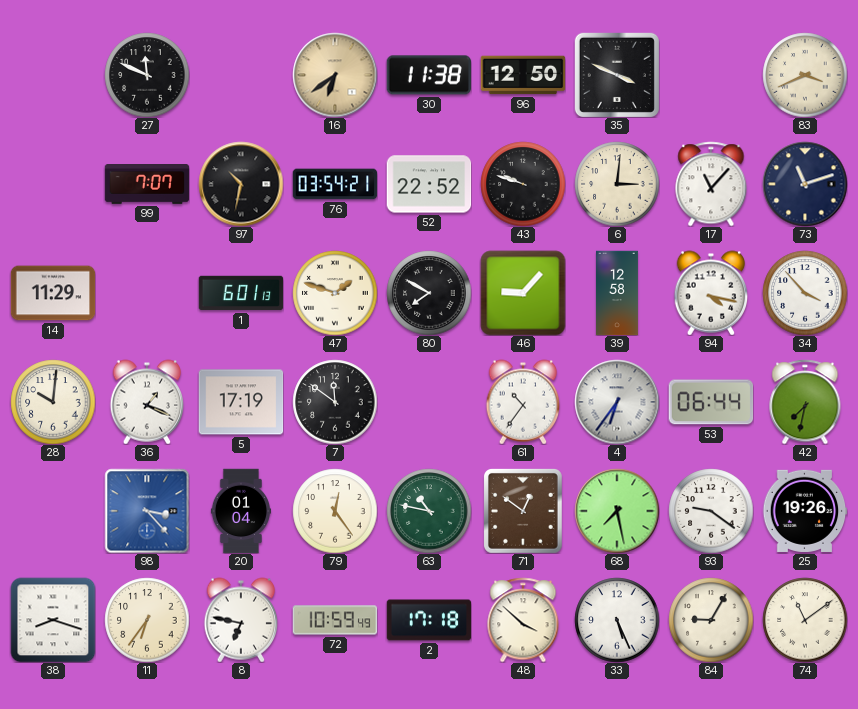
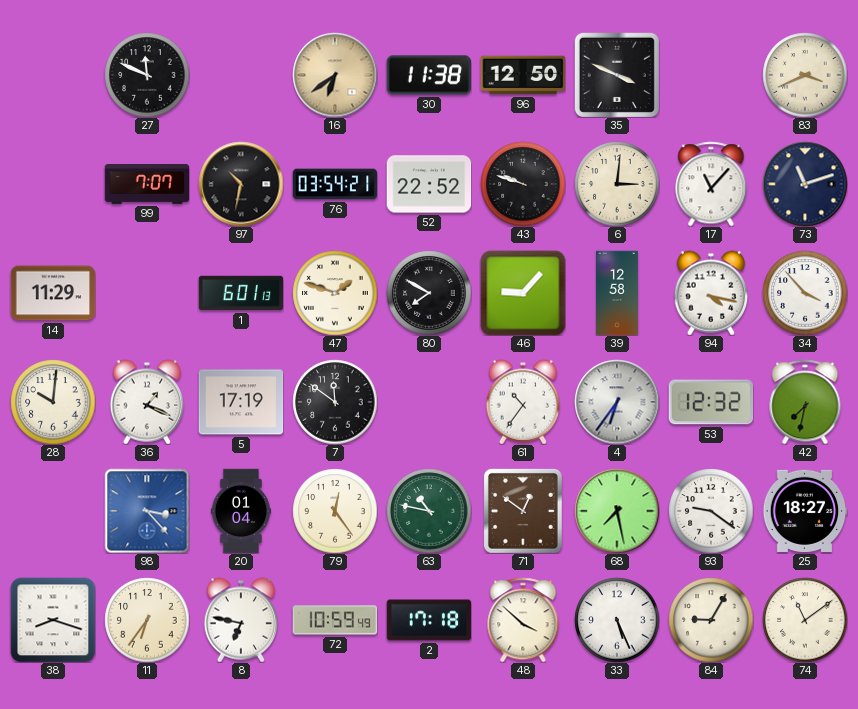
53: 06:44 -> 12:32
25: 19:26 -> 18:27
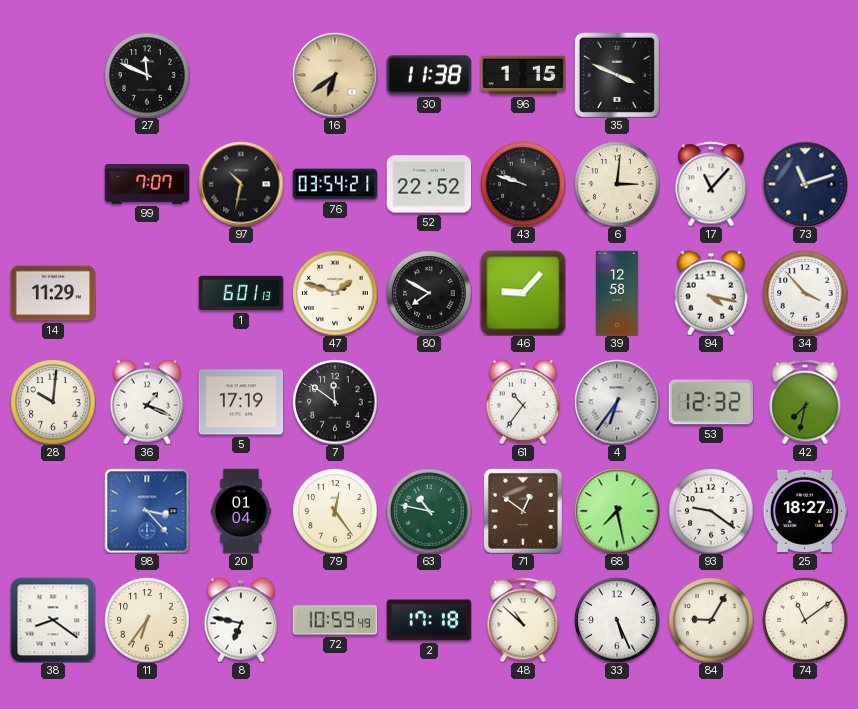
96: 12:50 -> 1:15
83: 3:41 -> none
38: 8:18 -> 8:21
48: 3:52 -> 10:52
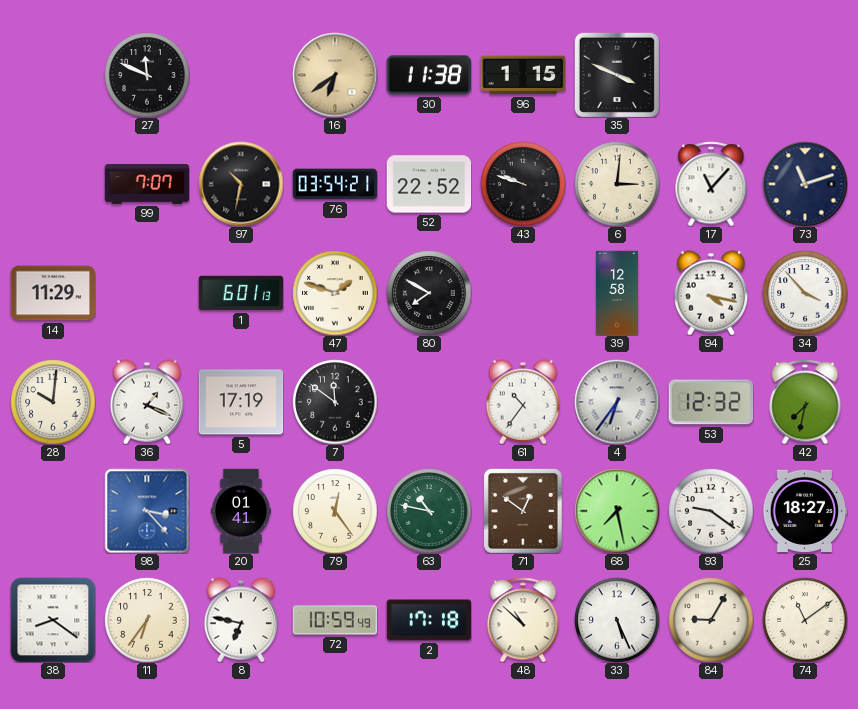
46: 9:07 -> none
20: 01:04 -> 01:41
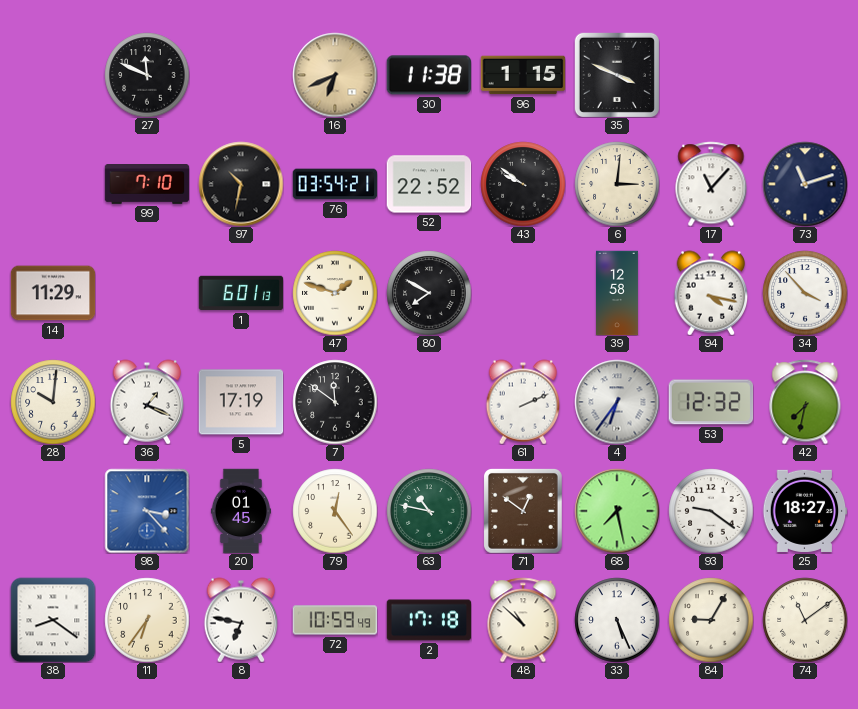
16: 6:39 -> 6:41
99: 7:07 -> 7:10
43: 9:48 -> 9:51
61: 10:36 -> 2:11
20: 01:41 -> 01:45
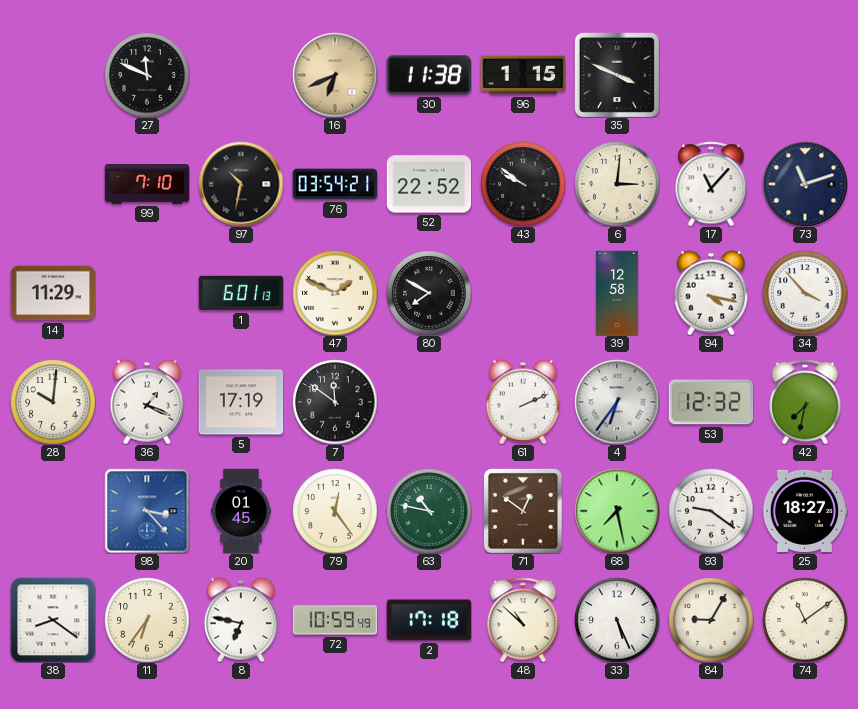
47: 1:48 -> 1:49
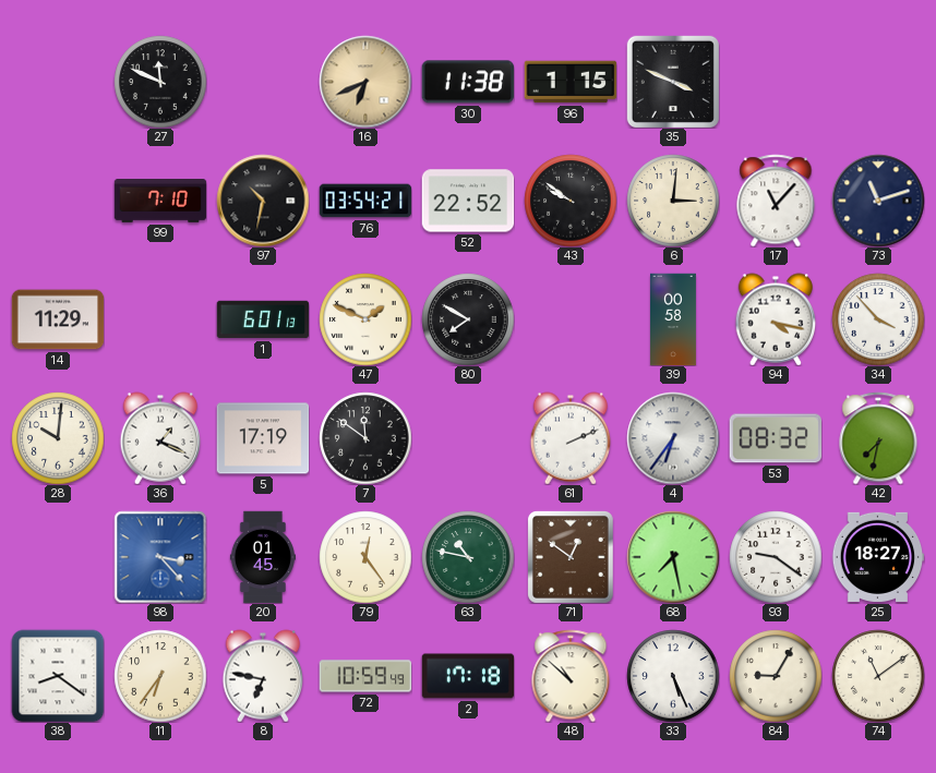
39: 12:58 -> 00:58
53: 12:32 -> 08:32
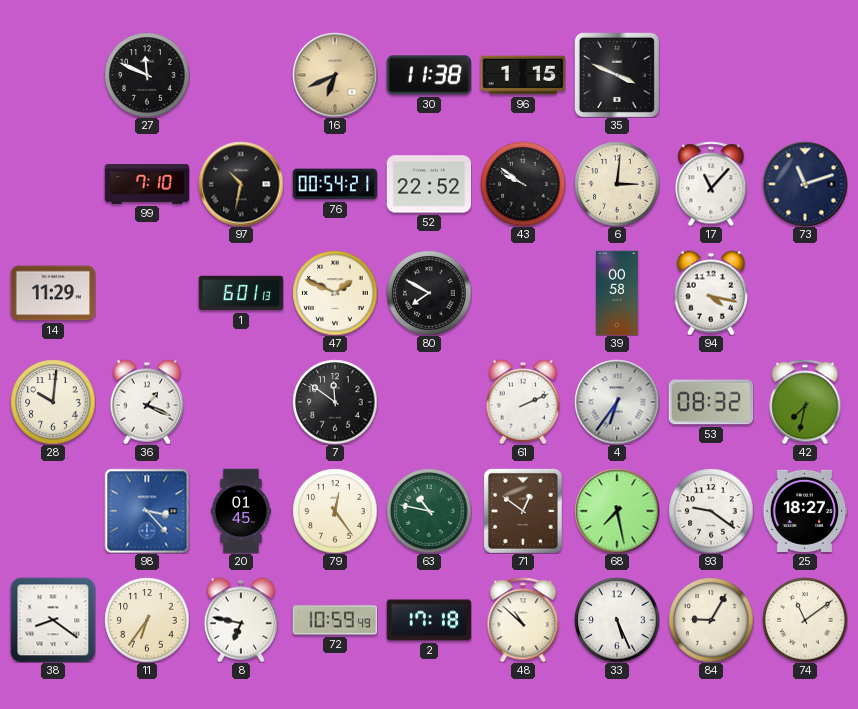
76: 03:54 -> 00:54
34: 3:53 -> none
5: 17:19 -> none
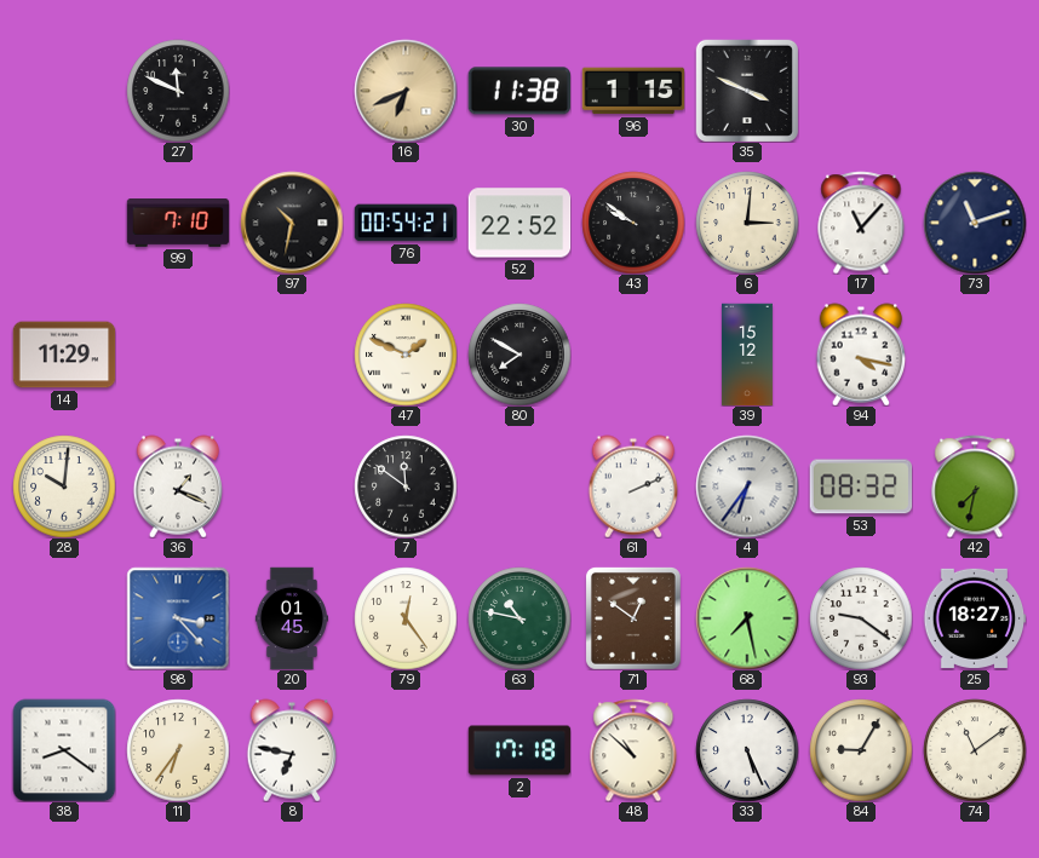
1: 6:01 -> none
39: 00:58 -> 15:12
72: 10:59 -> none
